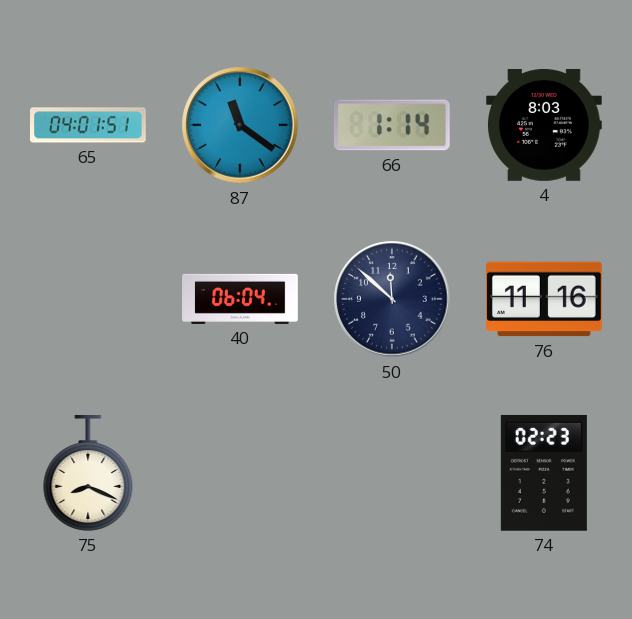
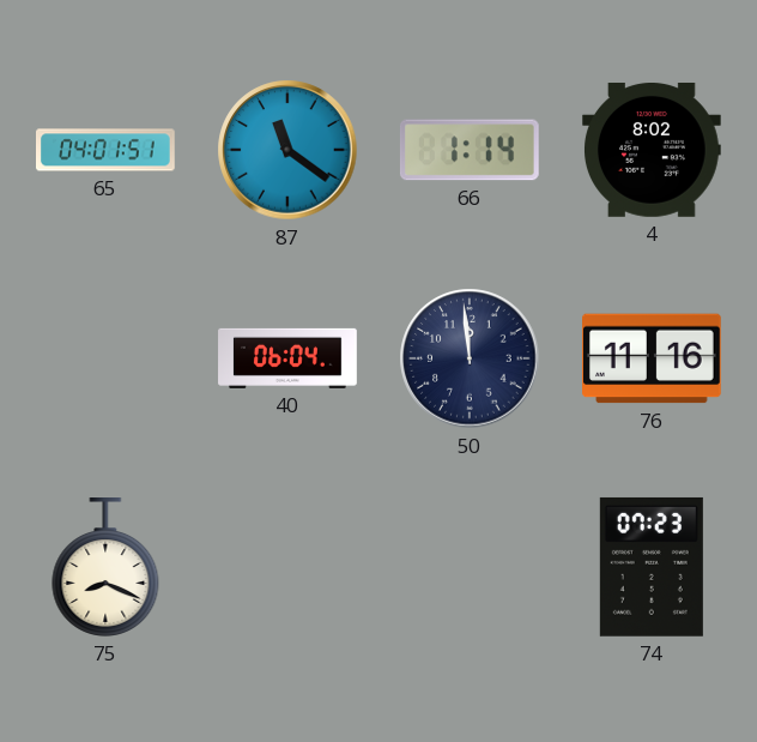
4: 8:03 -> 8:02
50: 11:52 -> 11:59
74: 02:23 -> 07:23
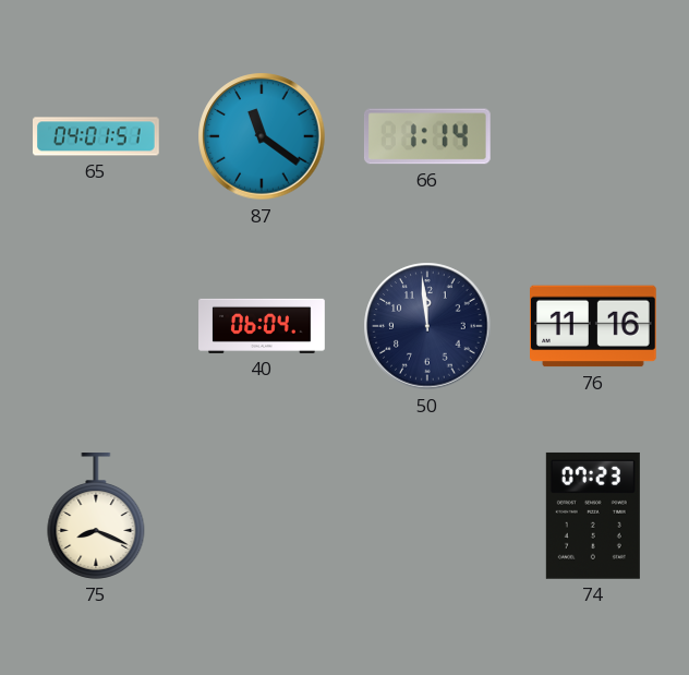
4: 8:02 -> none
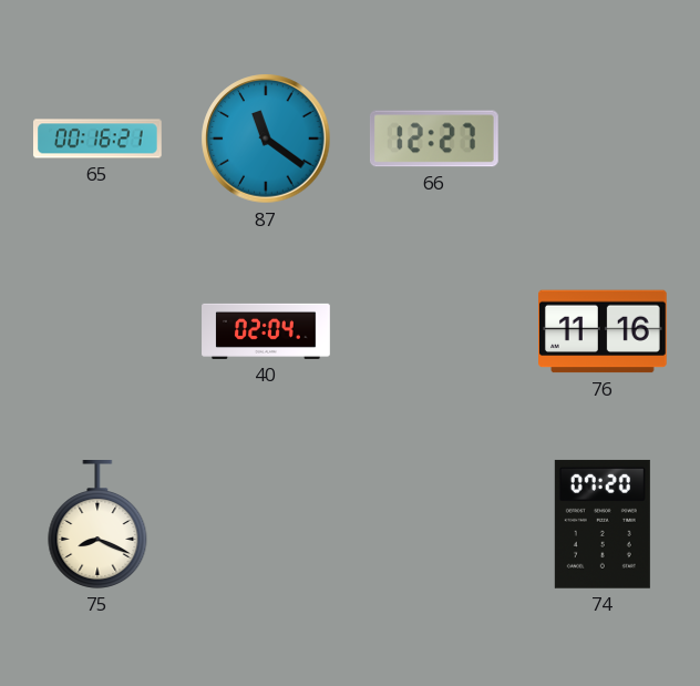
65: 04:01 -> 00:16
66: 1:14 -> 12:27
40: 06:04 -> 02:04
50: 11:59 -> none
74: 07:23 -> 07:20
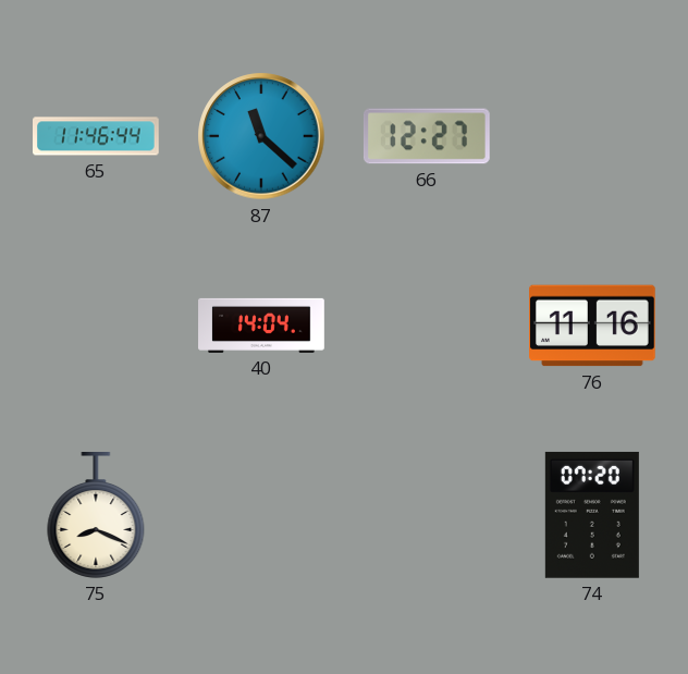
65: 00:16 -> 11:46
87: 11:21 -> 11:22
40: 02:04 -> 14:04
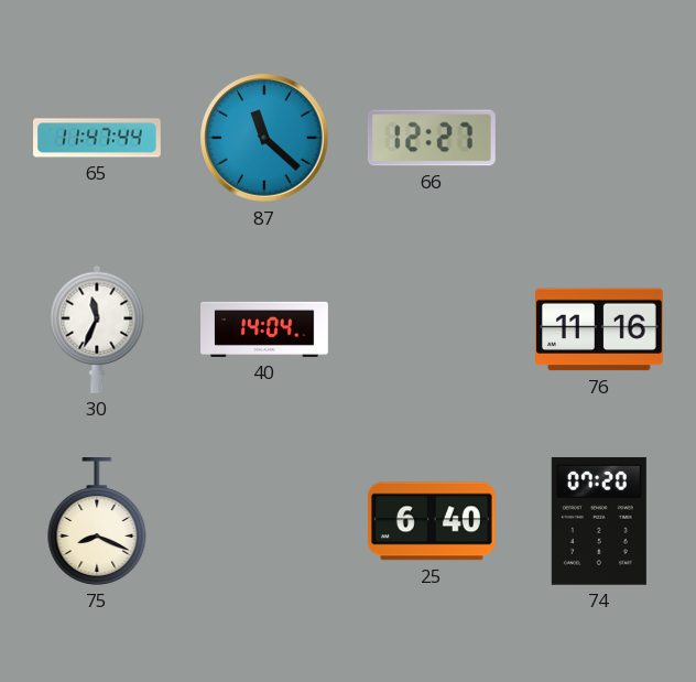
65: 11:46 -> 11:47
30: none -> 11:34
25: none -> 6:40
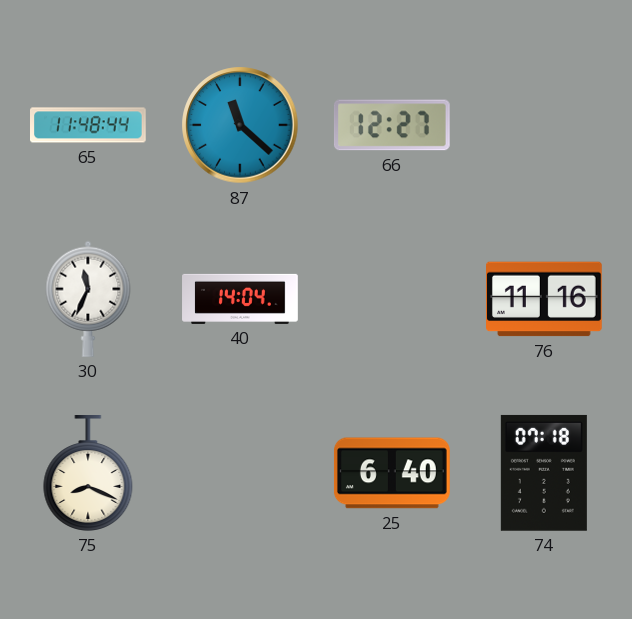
65: 11:47 -> 11:48
74: 07:20 -> 07:18
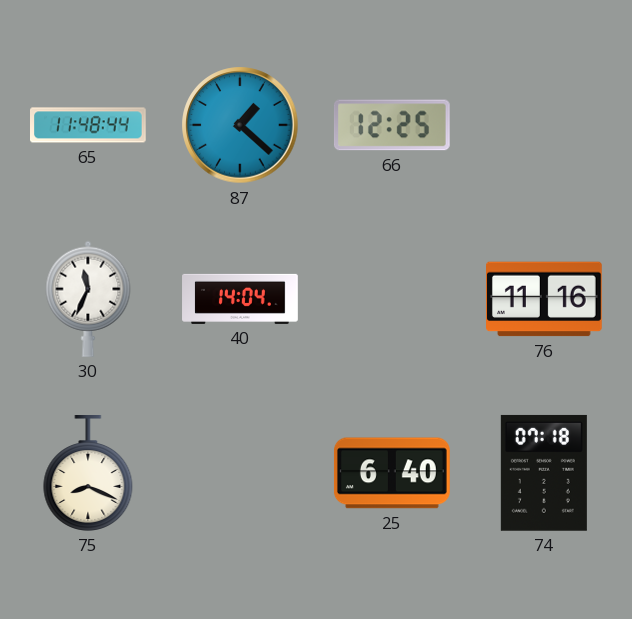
87: 11:22 -> 1:22
66: 12:27 -> 12:25
